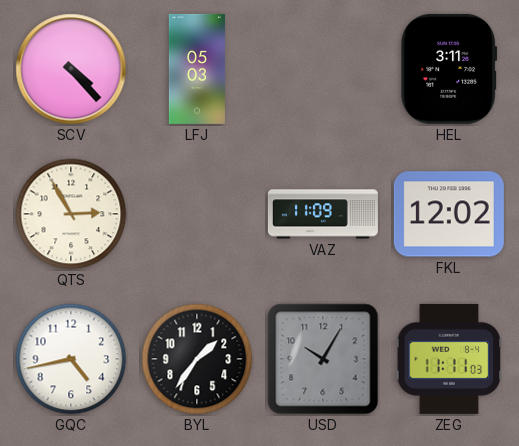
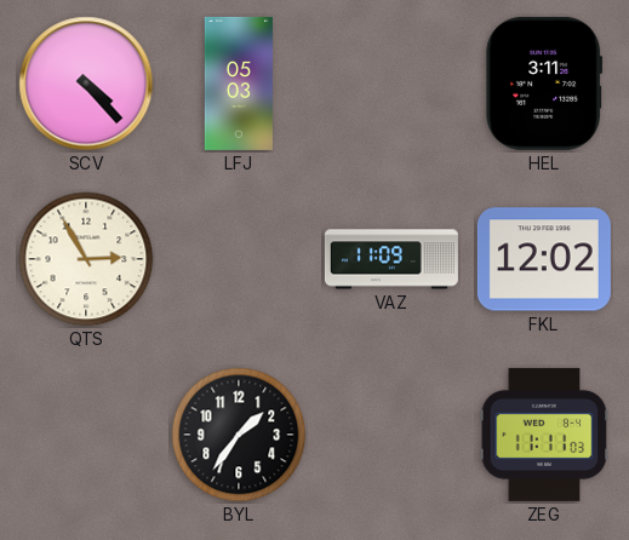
GQC: 4:43 -> none
USD: 10:05 -> none
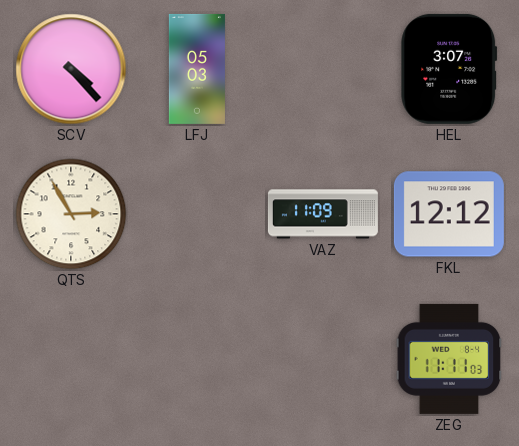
HEL: 3:11 -> 3:07
FKL: 12:02 -> 12:12
BYL: 1:36 -> none
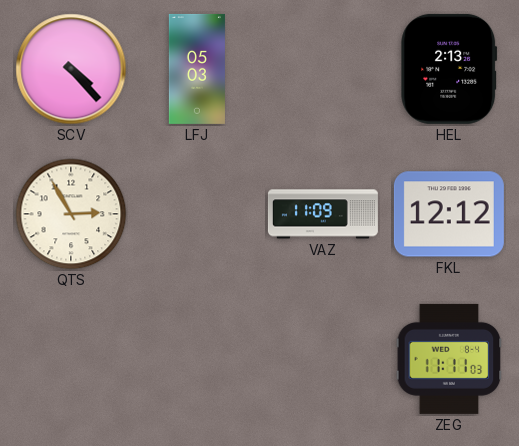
HEL: 3:07 -> 2:13
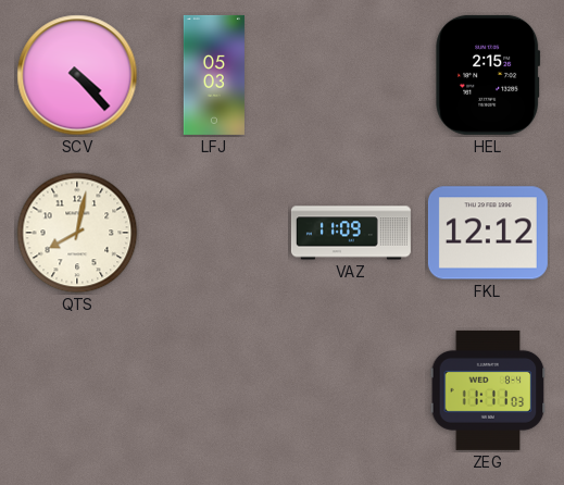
HEL: 2:13 -> 2:15
QTS: 2:55 -> 8:02
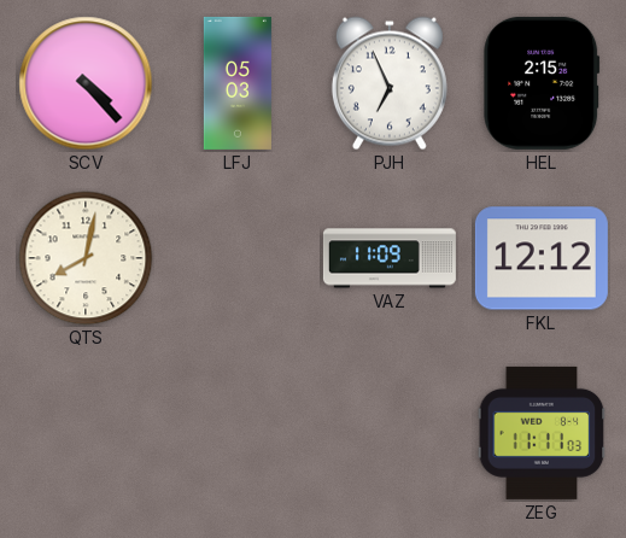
PJH: none -> 6:56
